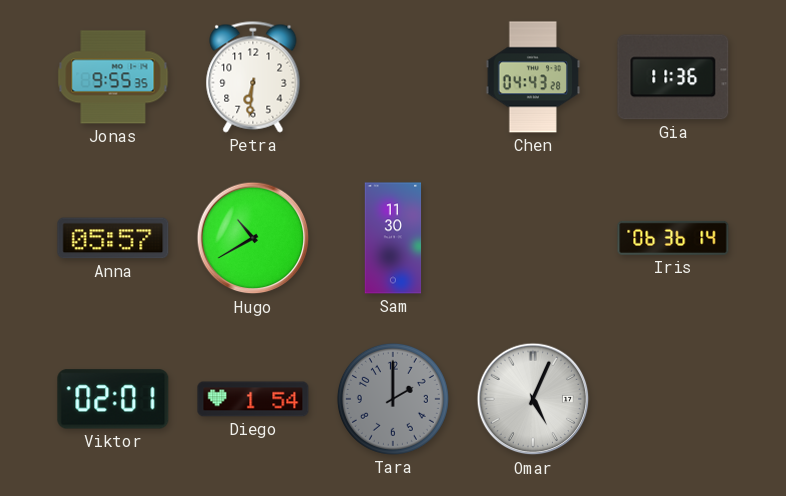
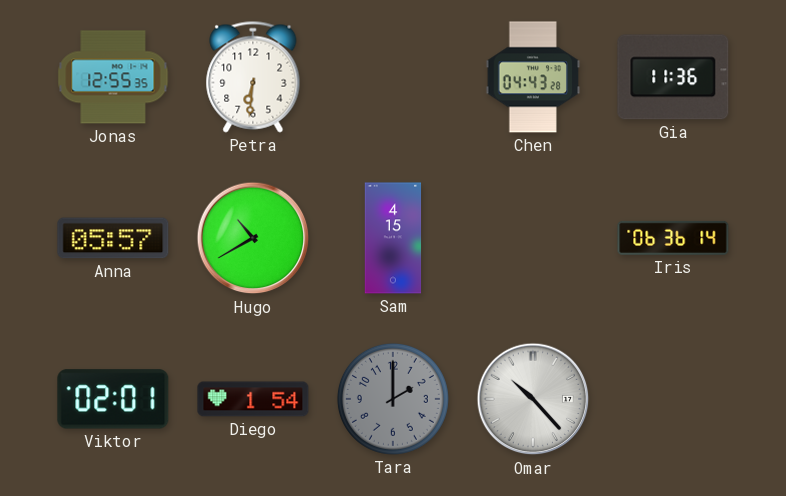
Jonas: 9:55 -> 12:55
Sam: 11:30 -> 4:15
Omar: 5:04 -> 10:23
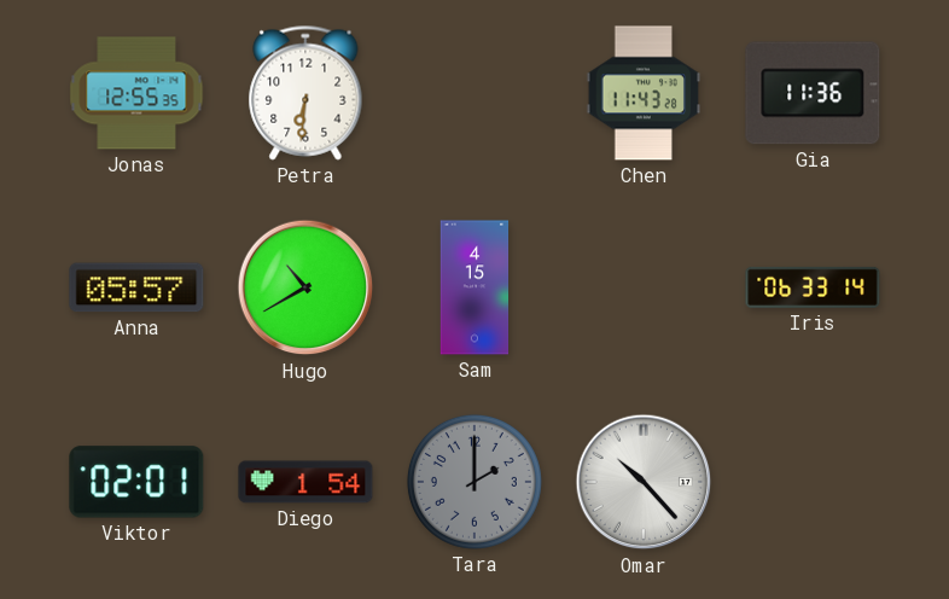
Chen: 04:43 -> 11:43
Iris: 06:36 -> 06:33
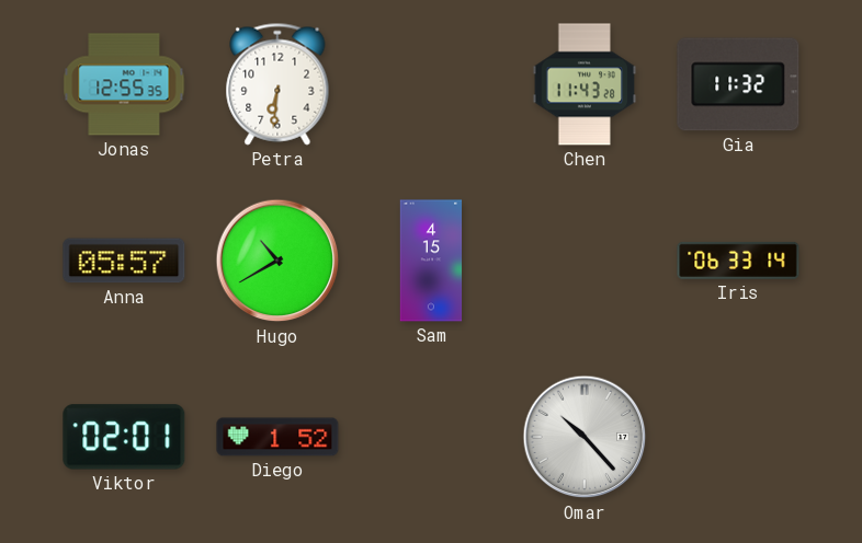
Gia: 11:36 -> 11:32
Diego: 1:54 -> 1:52
Tara: 2:00 -> none
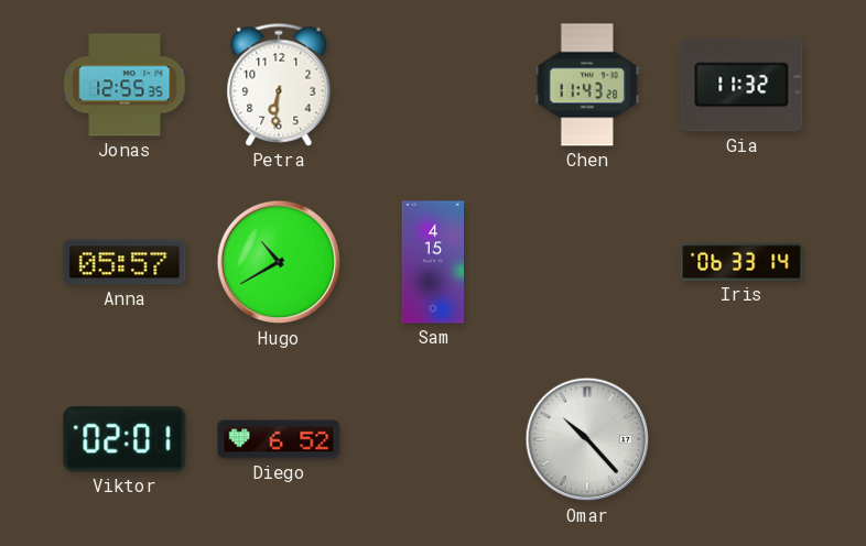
Diego: 1:52 -> 6:52
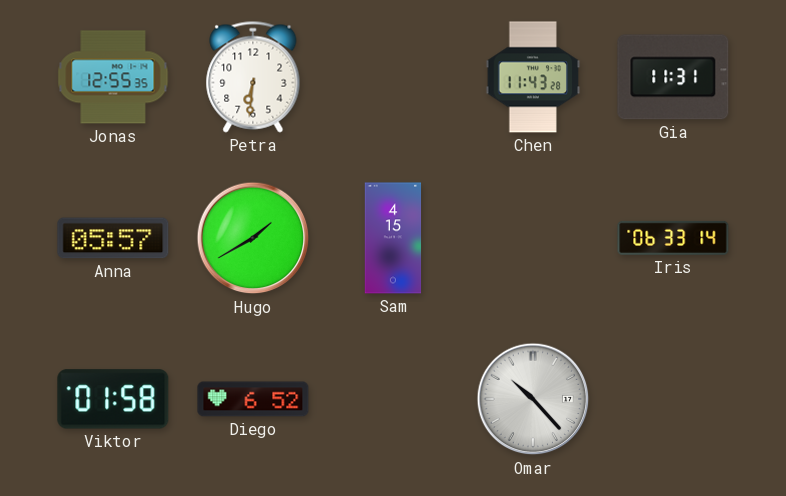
Gia: 11:32 -> 11:31
Hugo: 10:40 -> 1:40
Viktor: 02:01 -> 01:58
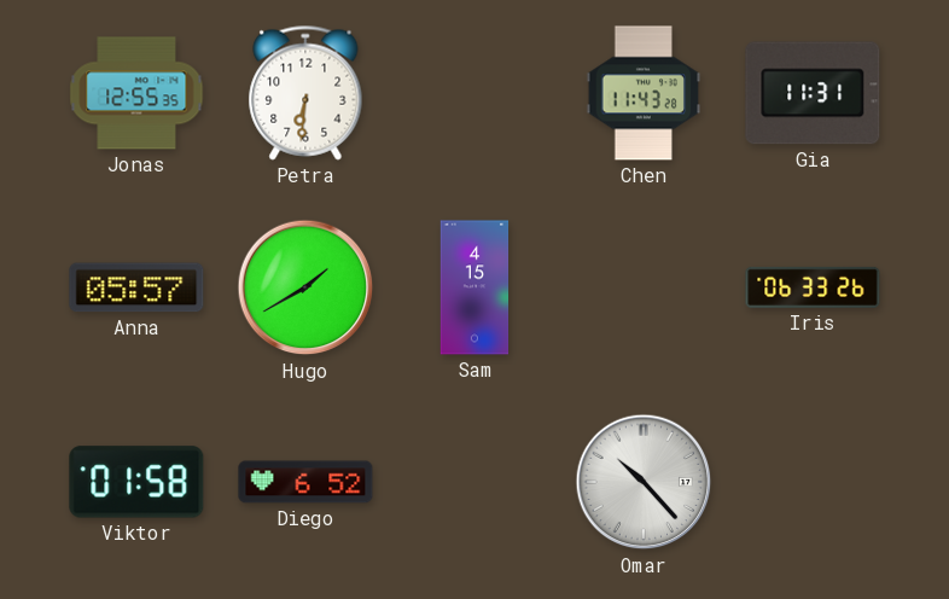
Iris: 06:33:14 -> 06:33:26
